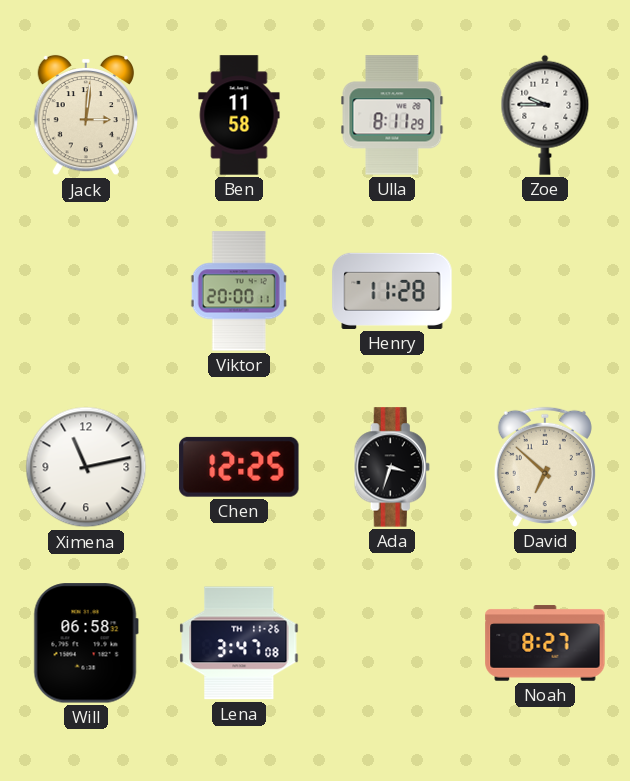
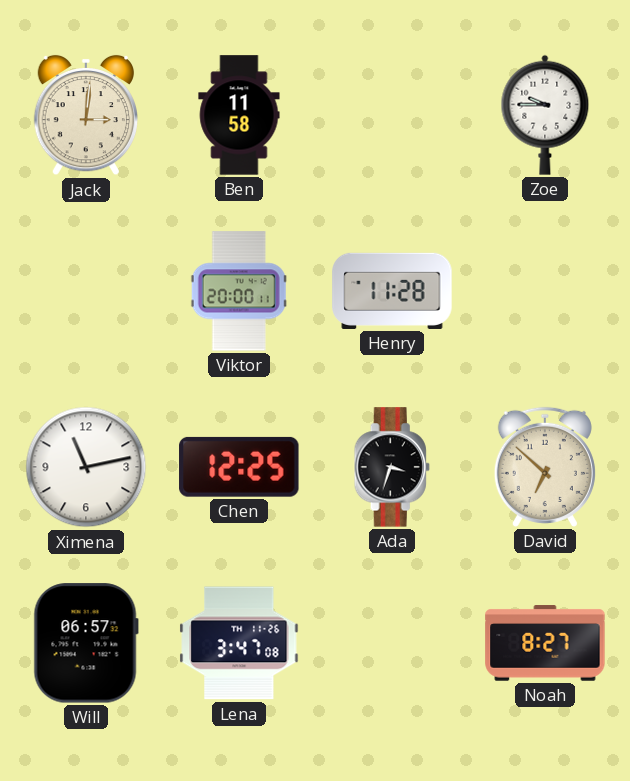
Ulla: 8:11 -> none
Will: 06:58 -> 06:57
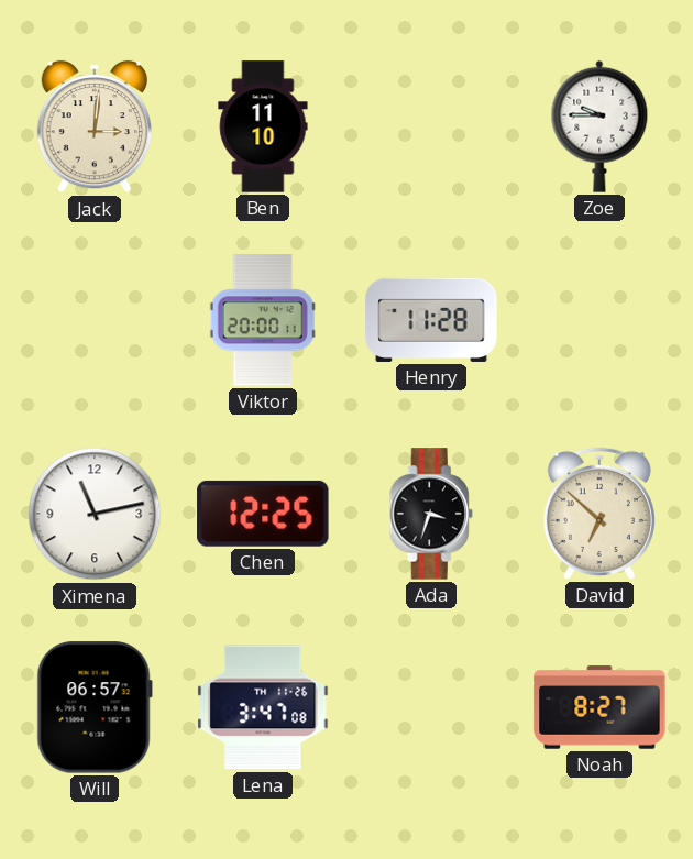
Ben: 11:58 -> 11:10
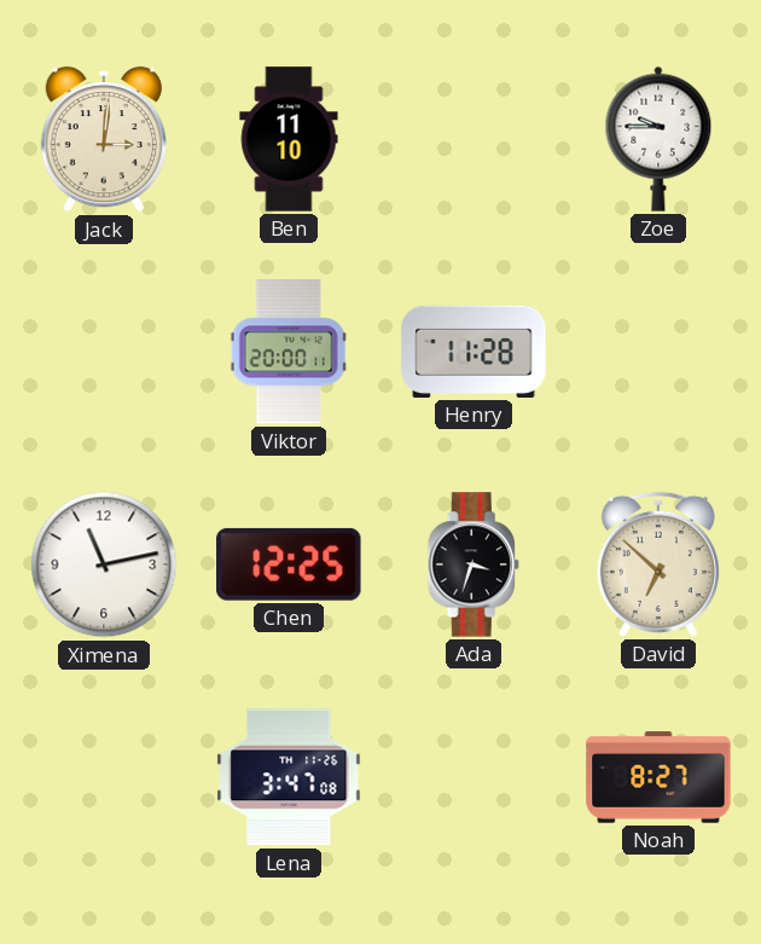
Will: 06:57 -> none
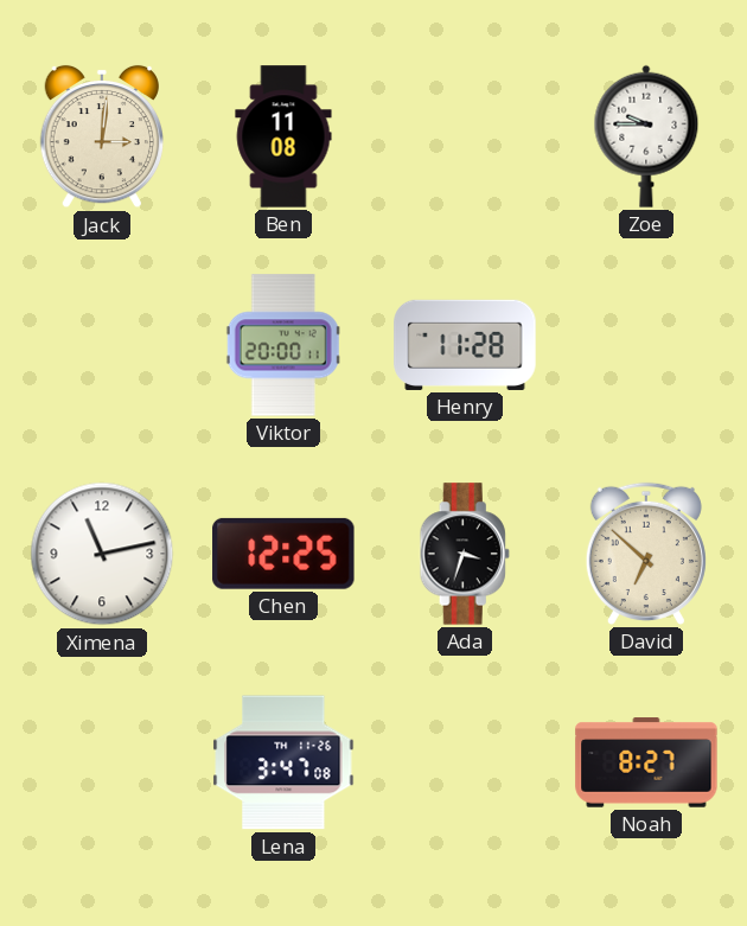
Ben: 11:10 -> 11:08
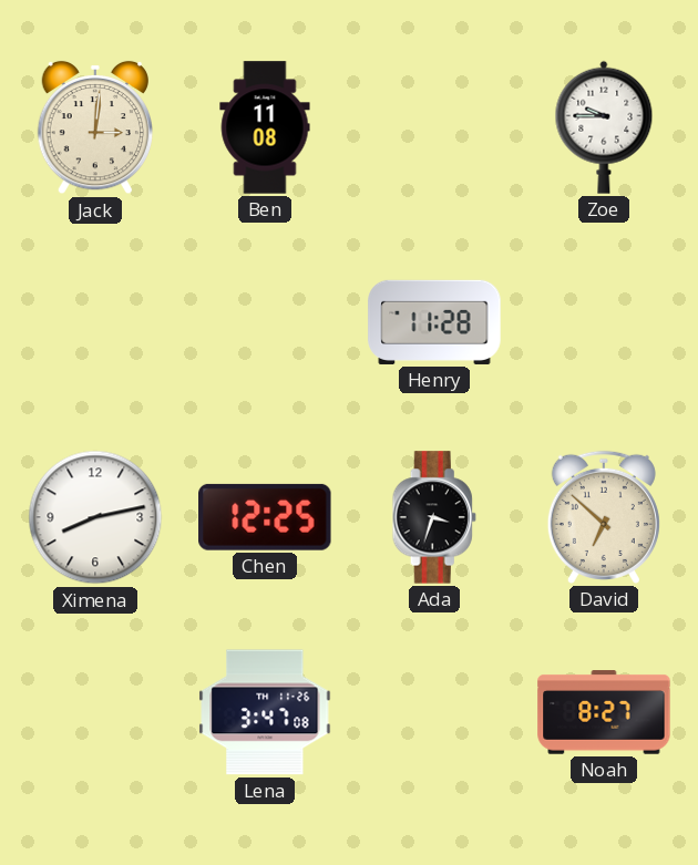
Viktor: 20:00 -> none
Ximena: 11:13 -> 8:13
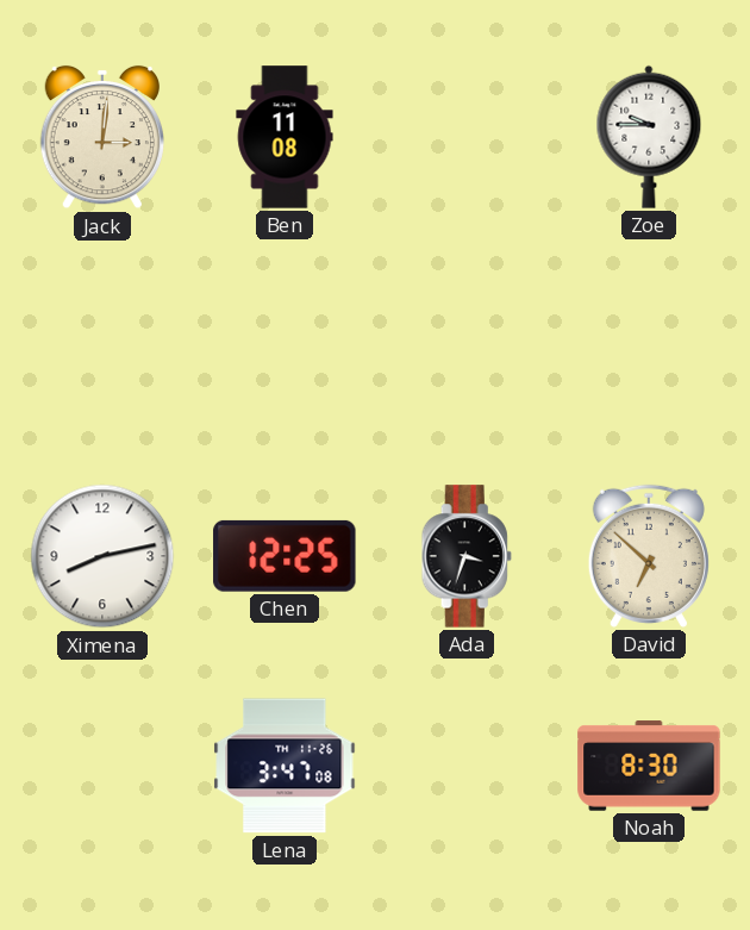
Henry: 11:28 -> none
Noah: 8:27 -> 8:30
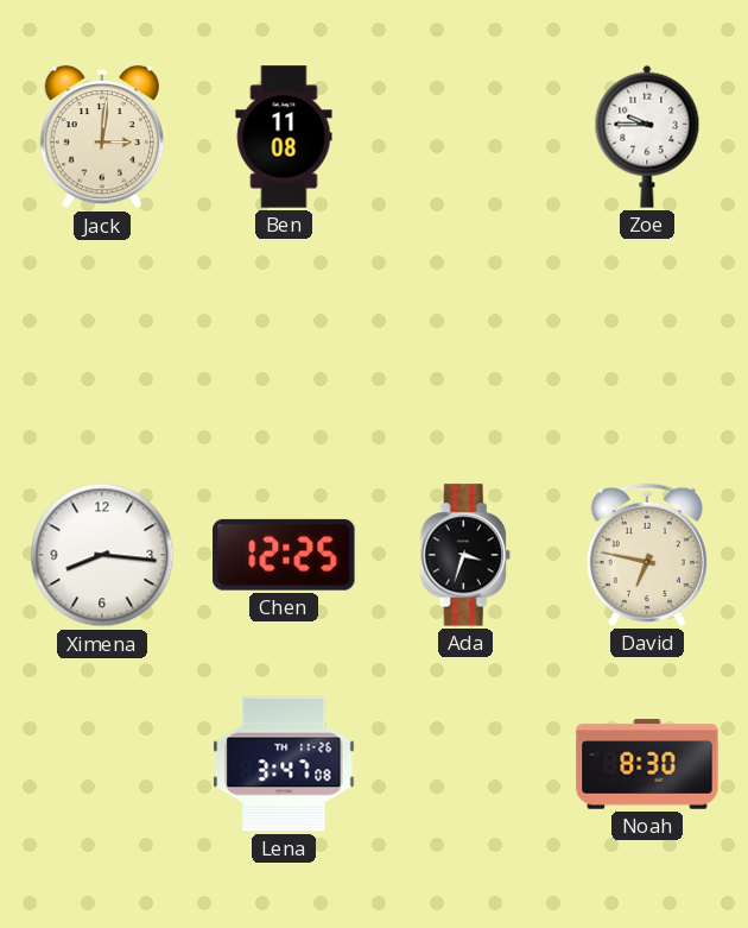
Ximena: 8:13 -> 8:16
David: 6:52 -> 6:47
